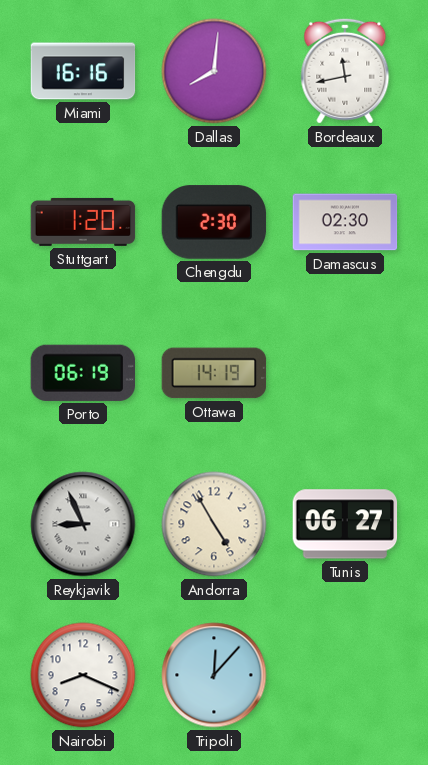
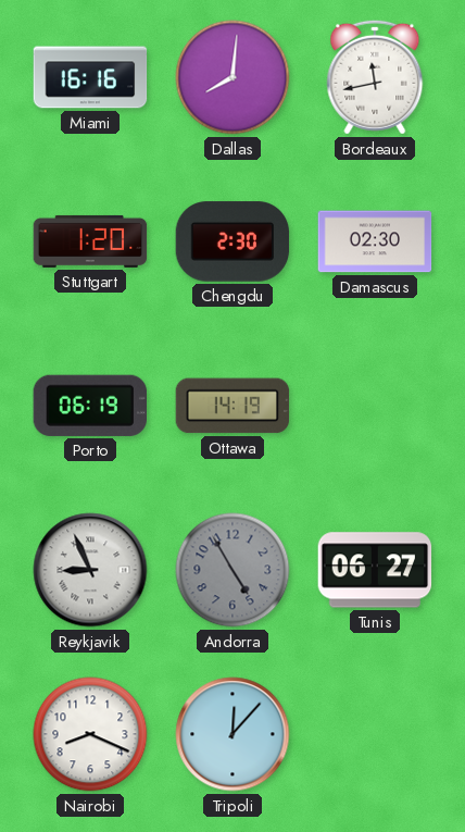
Andorra dial: cream -> grey
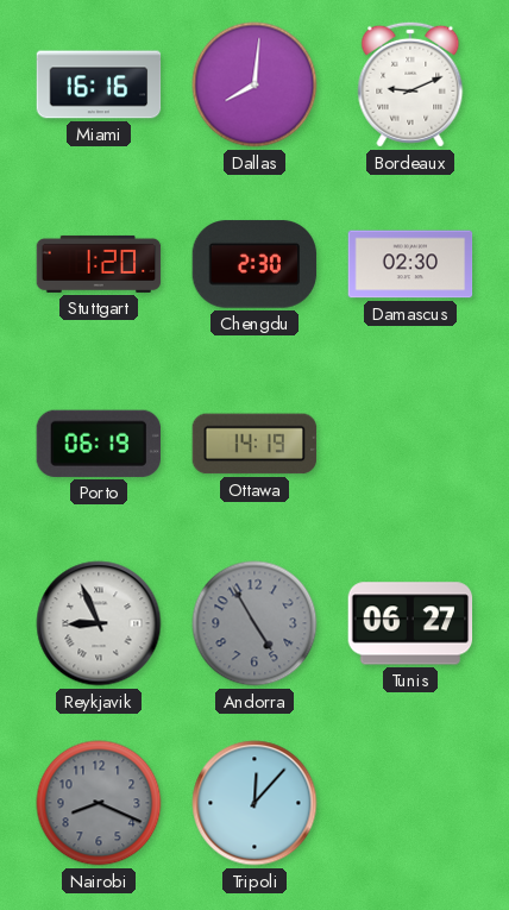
Bordeaux: 11:43 -> 9:11
Nairobi dial: white -> grey
